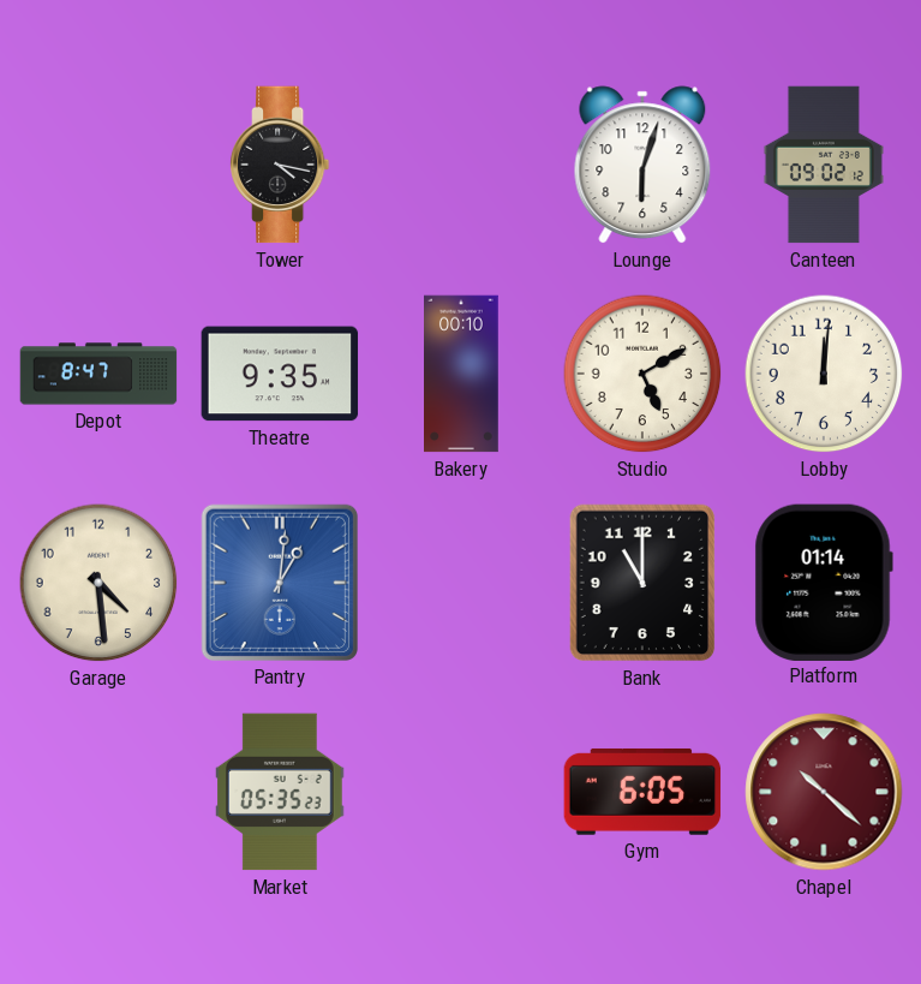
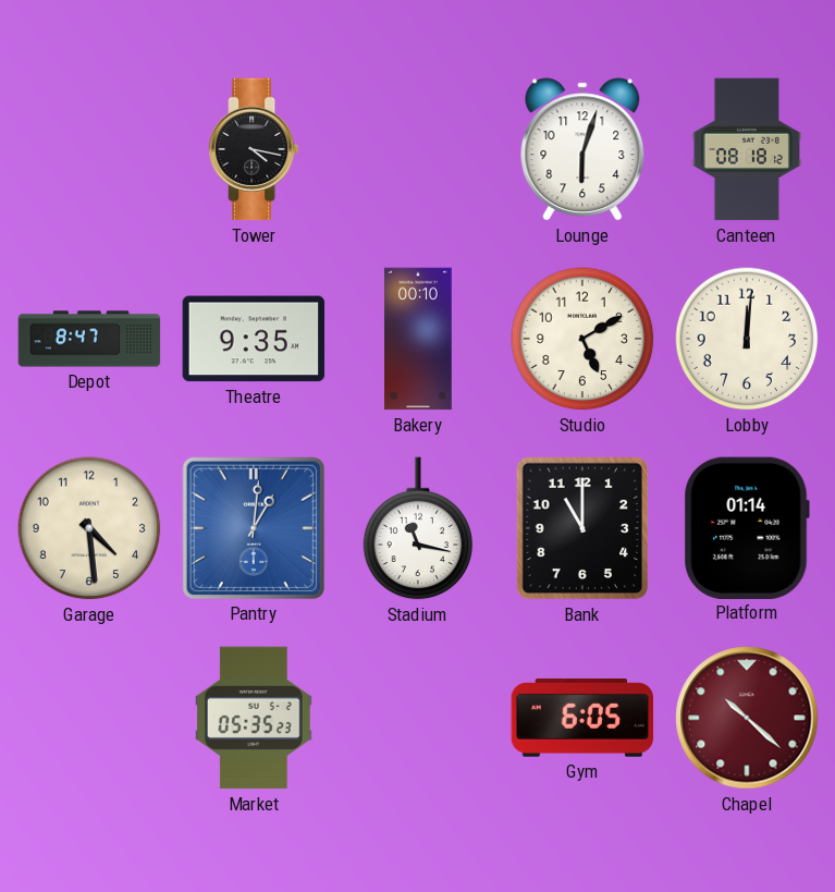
Canteen: 09:02 -> 08:18
Stadium: none -> 11:17
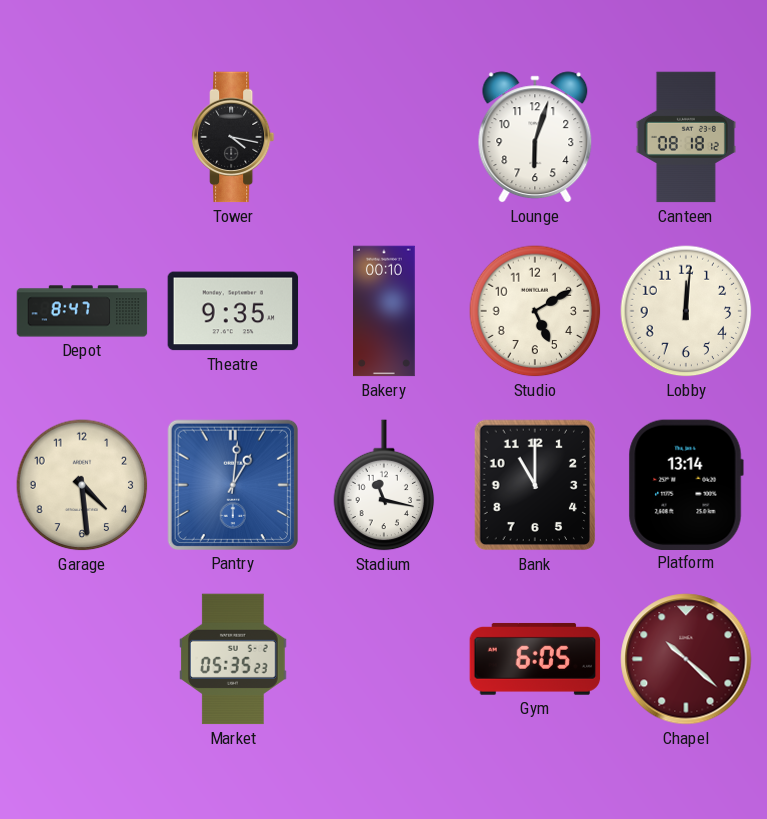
Platform: 01:14 -> 13:14
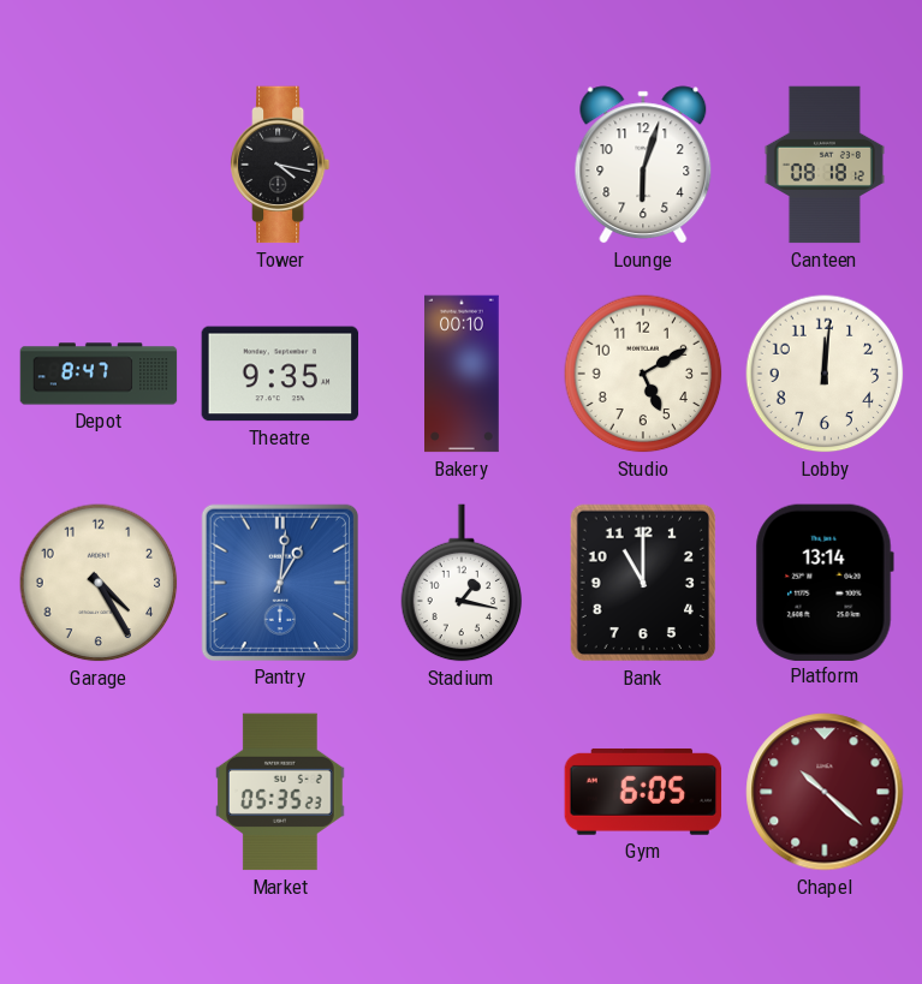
Garage: 4:29 -> 4:25
Stadium: 11:17 -> 1:17
